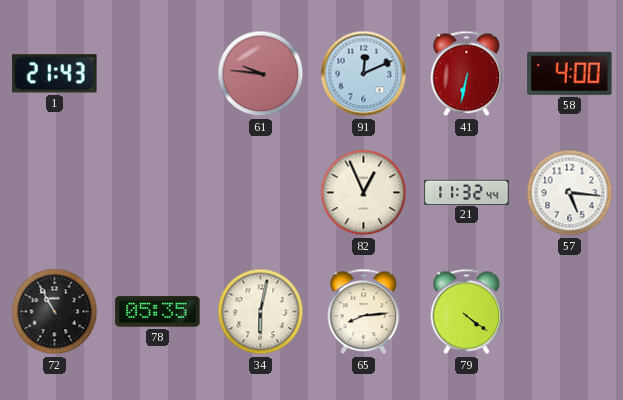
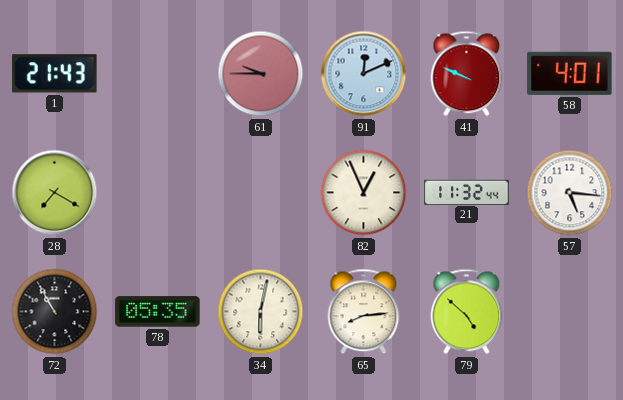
61: 9:46 -> 9:45
41: 6:32 -> 9:49
58: 4:00 -> 4:01
28: none -> 7:20
79: 4:21 -> 4:52
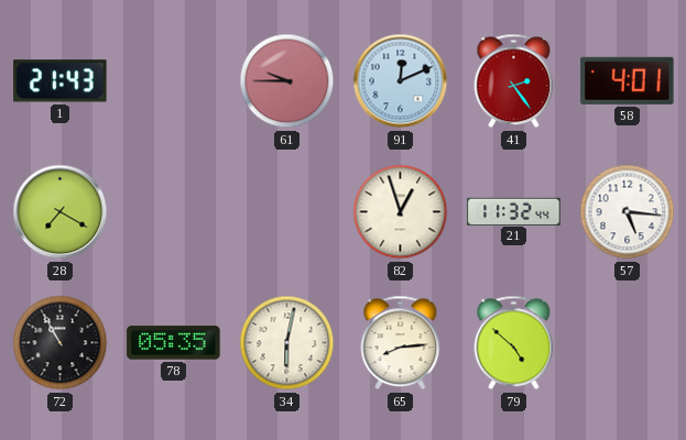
41: 9:49 -> 2:24
82: 12:56 -> 12:57
